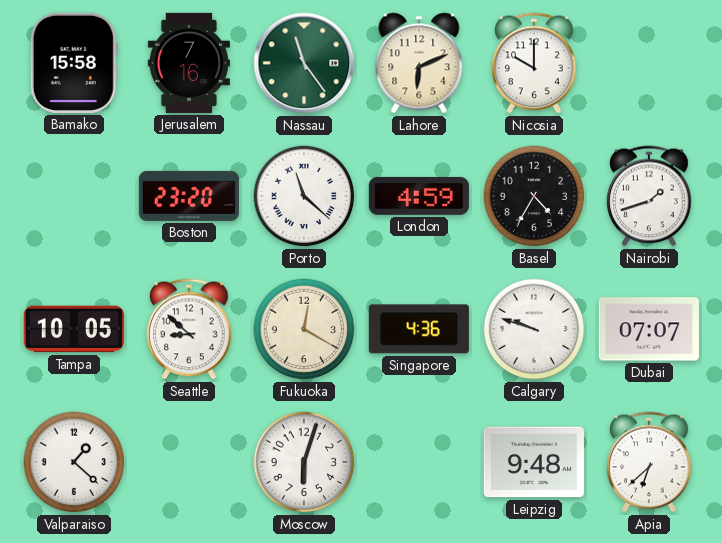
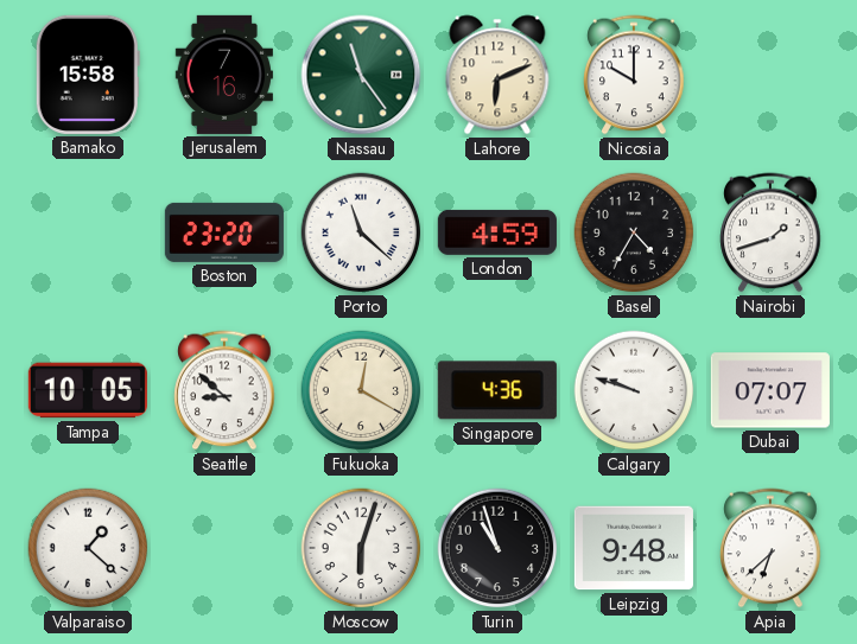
Turin: none -> 10:57
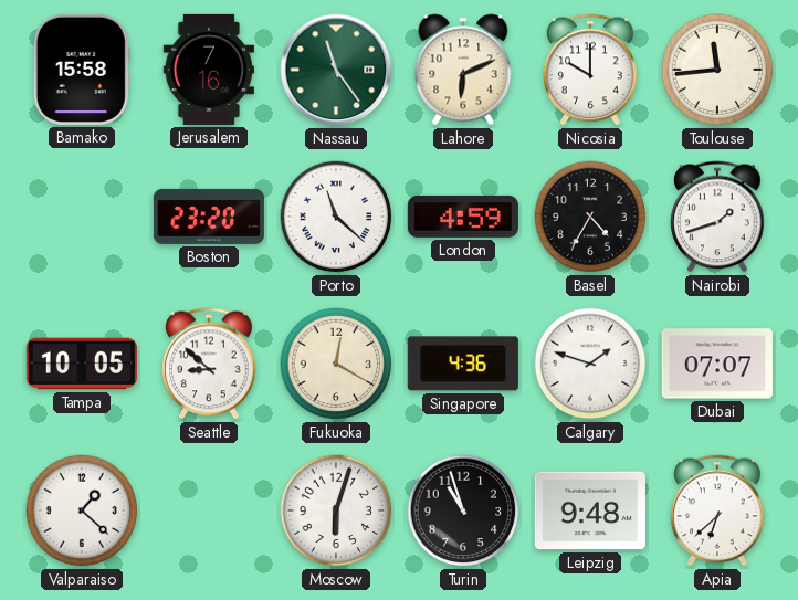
Toulouse: none -> 11:44
Calgary: 9:48 -> 1:48
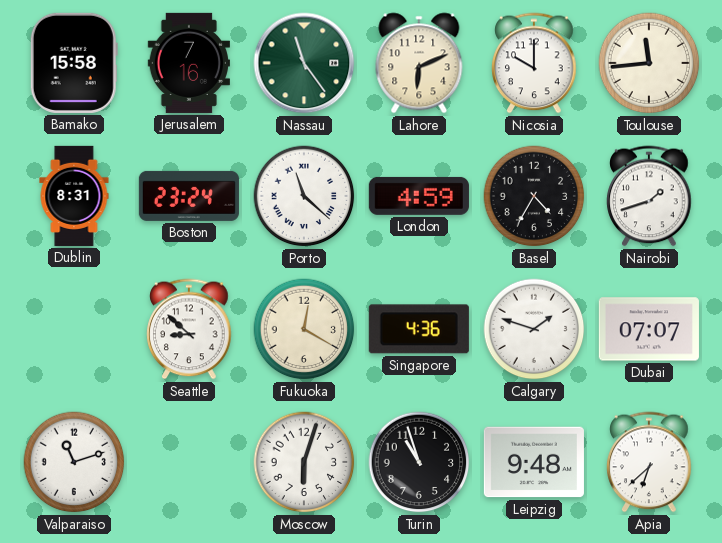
Dublin: none -> 8:31
Boston: 23:20 -> 23:24
Tampa: 10:05 -> none
Valparaiso: 1:22 -> 11:12
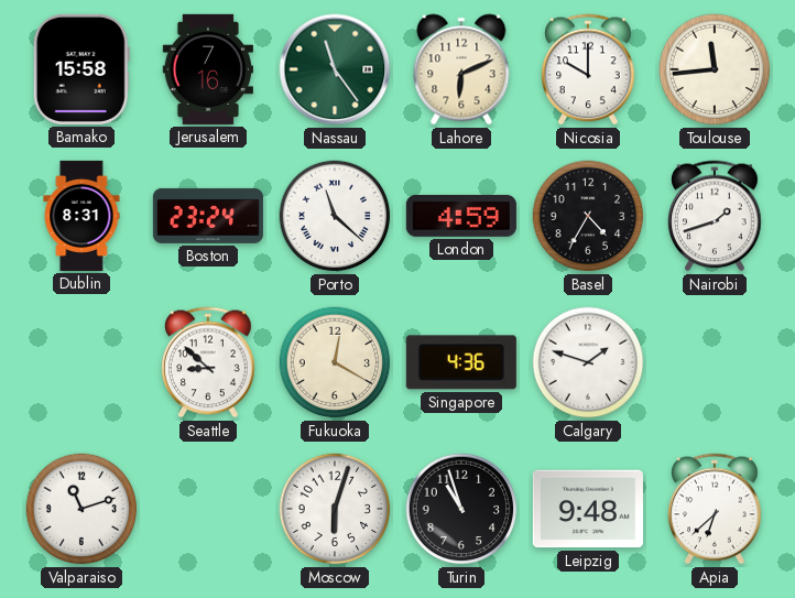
Dubai: 07:07 -> none
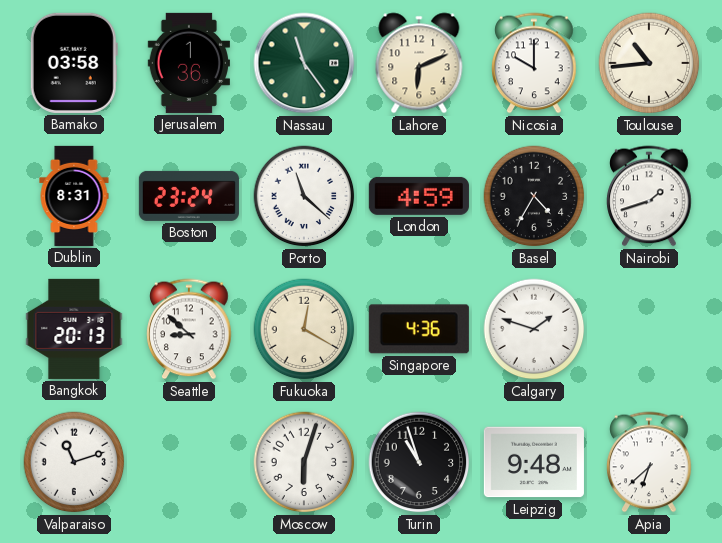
Bamako: 15:58 -> 03:58
Jerusalem: 7:16 -> 1:36
Toulouse: 11:44 -> 10:44
Bangkok: none -> 20:13
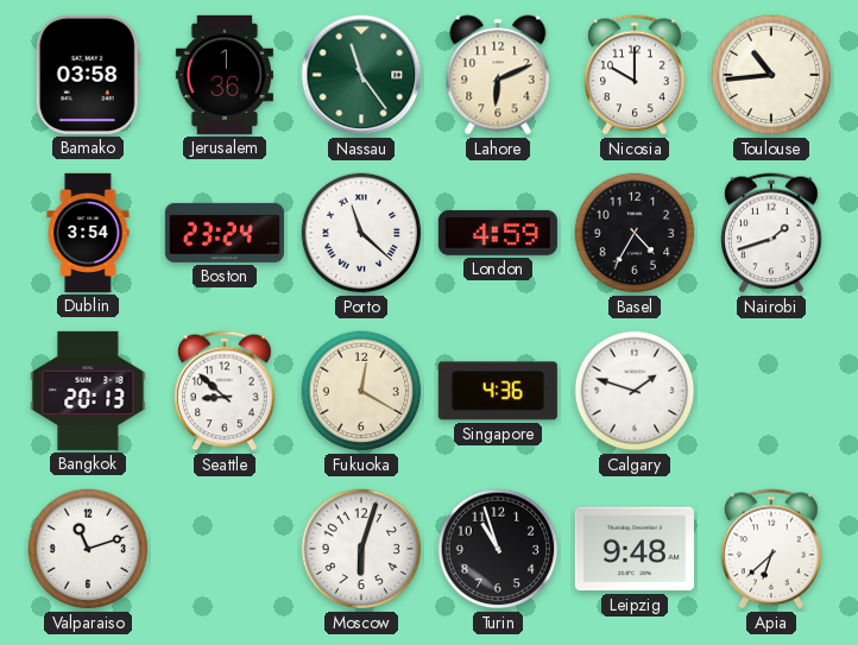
Dublin: 8:31 -> 3:54
